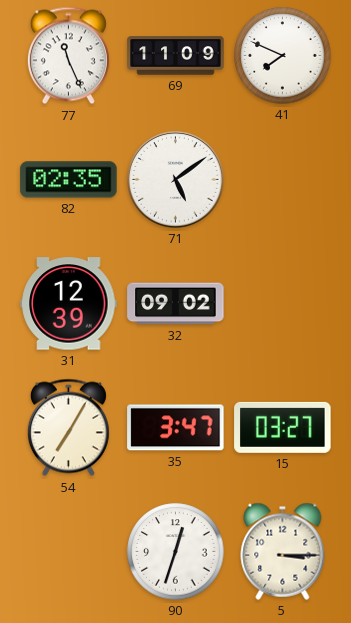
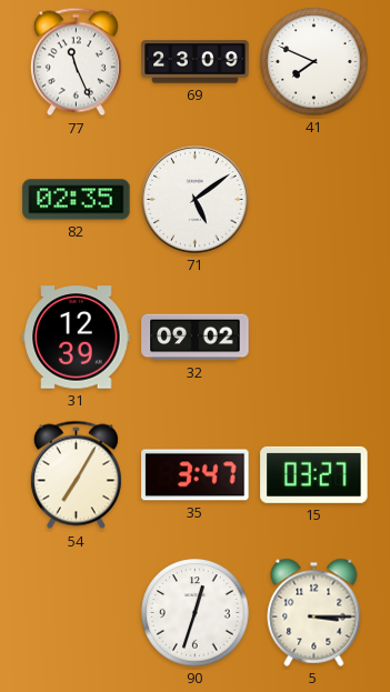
69: 11:09 -> 23:09
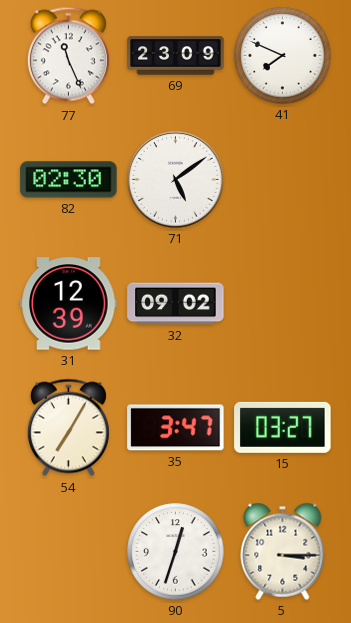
82: 02:35 -> 02:30
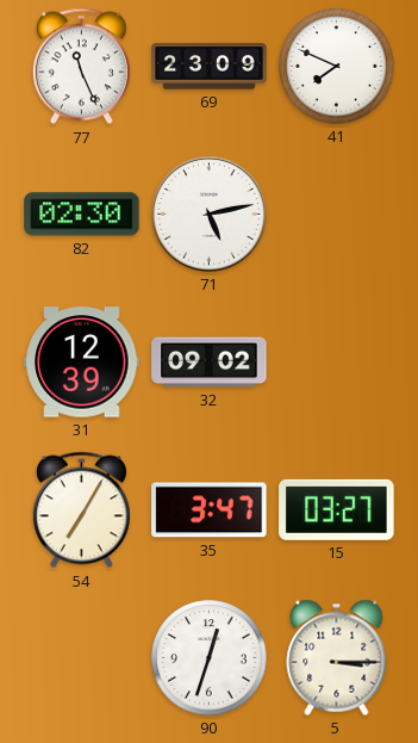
71: 5:09 -> 5:13
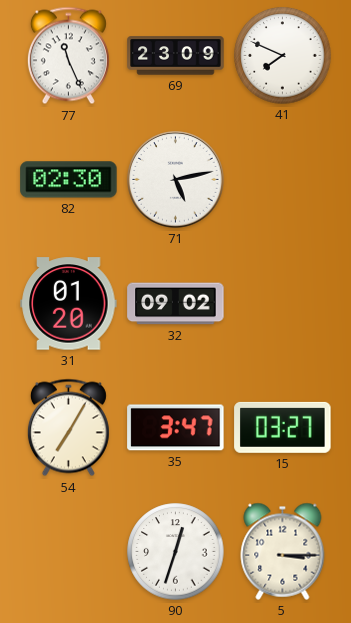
31: 12:39 -> 01:20
